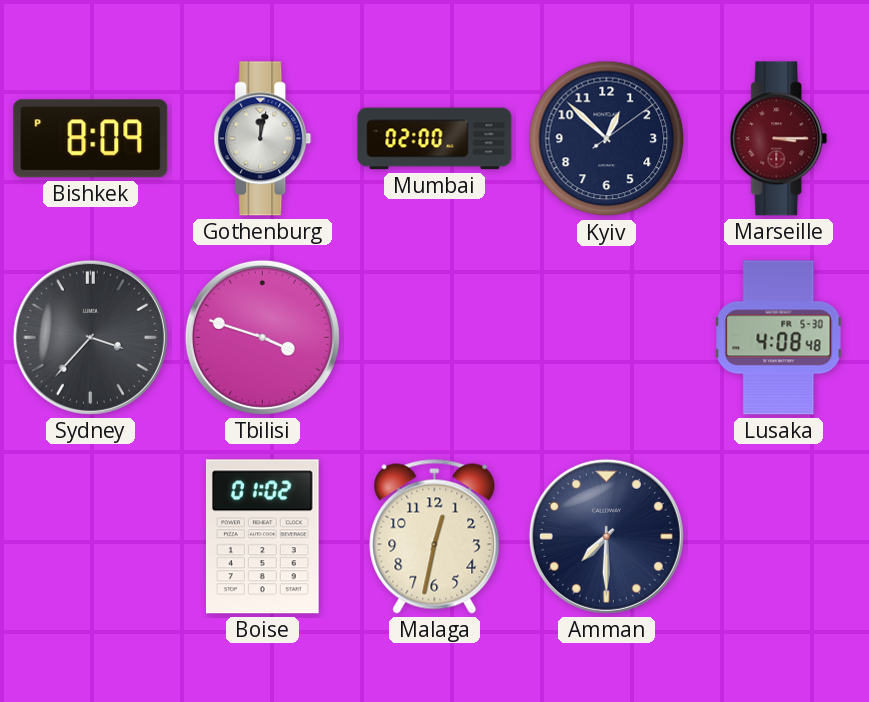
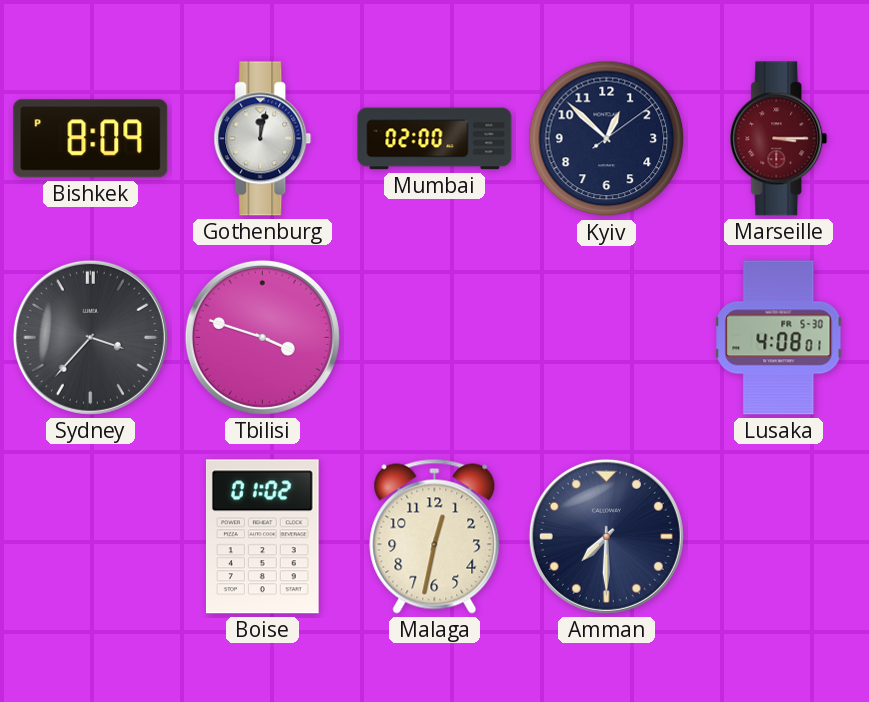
Lusaka: 4:08:48 -> 4:08:01
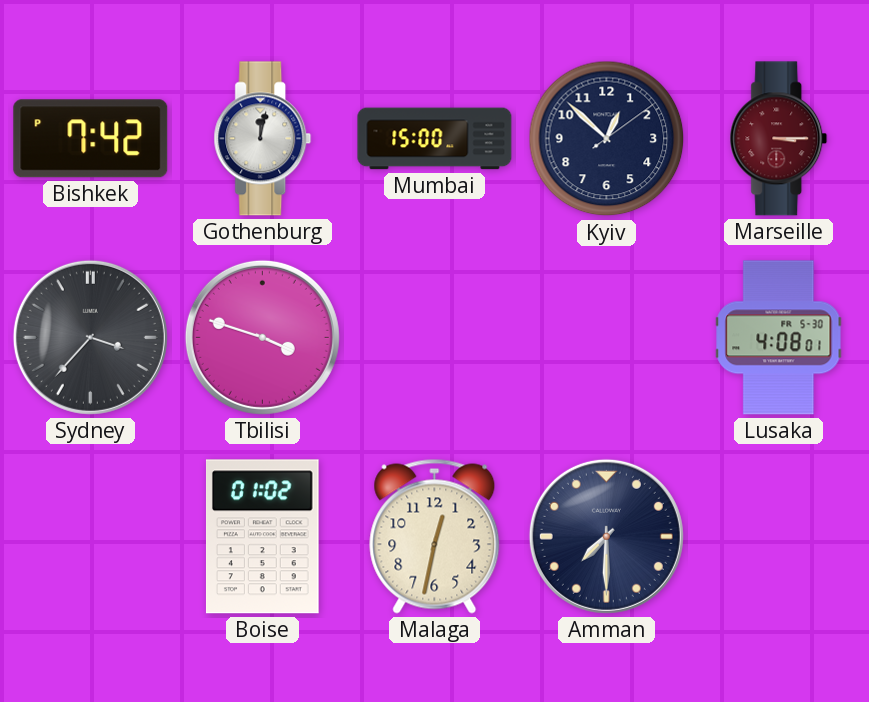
Bishkek: 8:09 -> 7:42
Mumbai: 02:00 -> 15:00
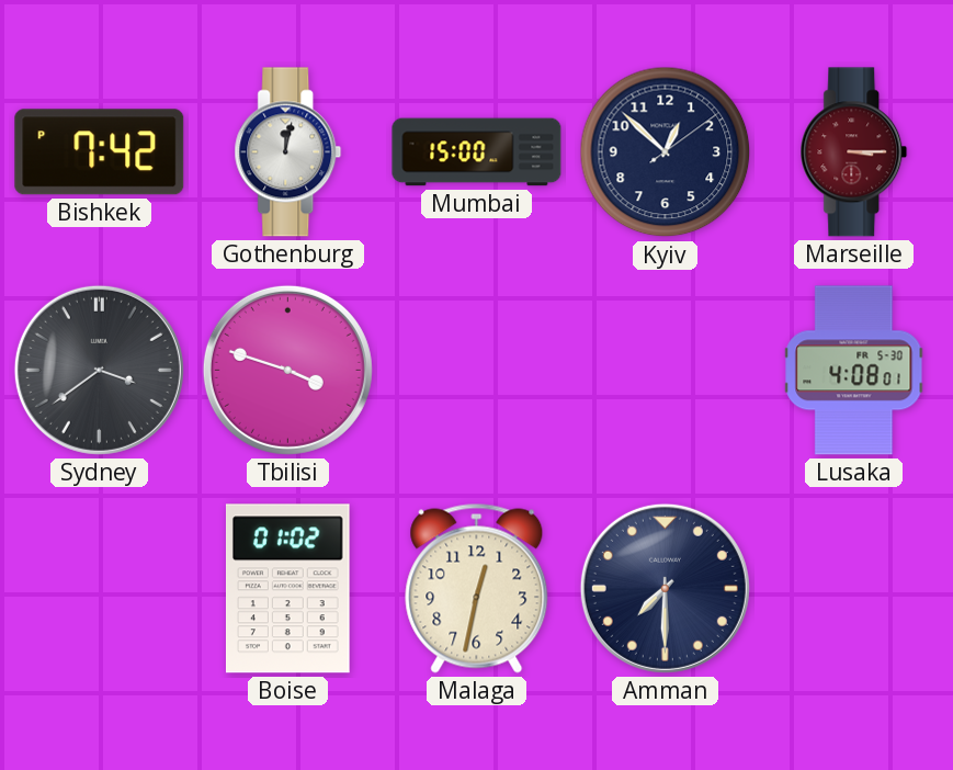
Sydney: 3:37 -> 3:39
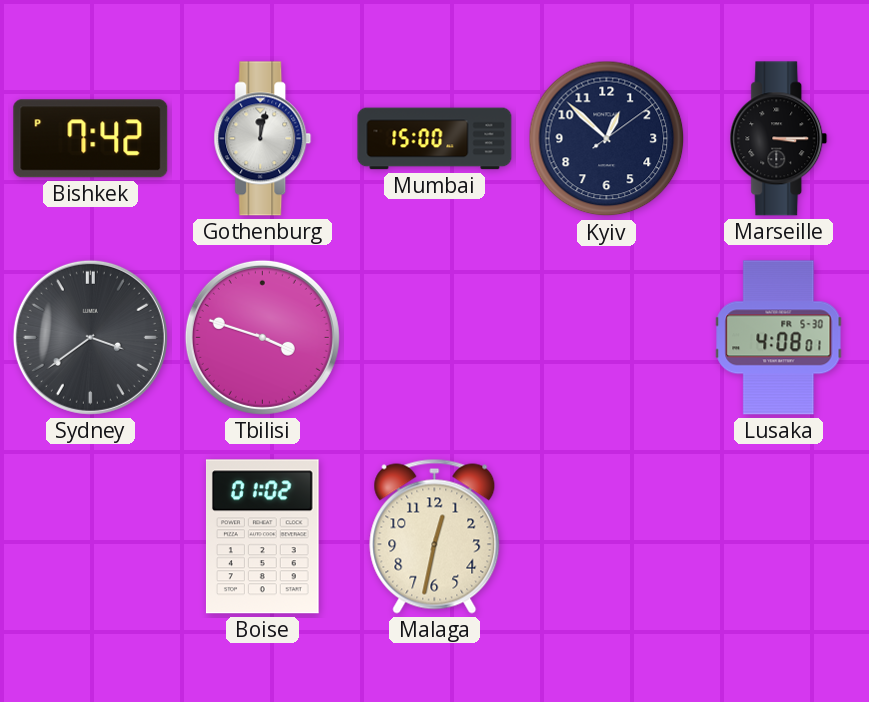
Marseille dial: burgundy -> black
Amman: 7:30 -> none
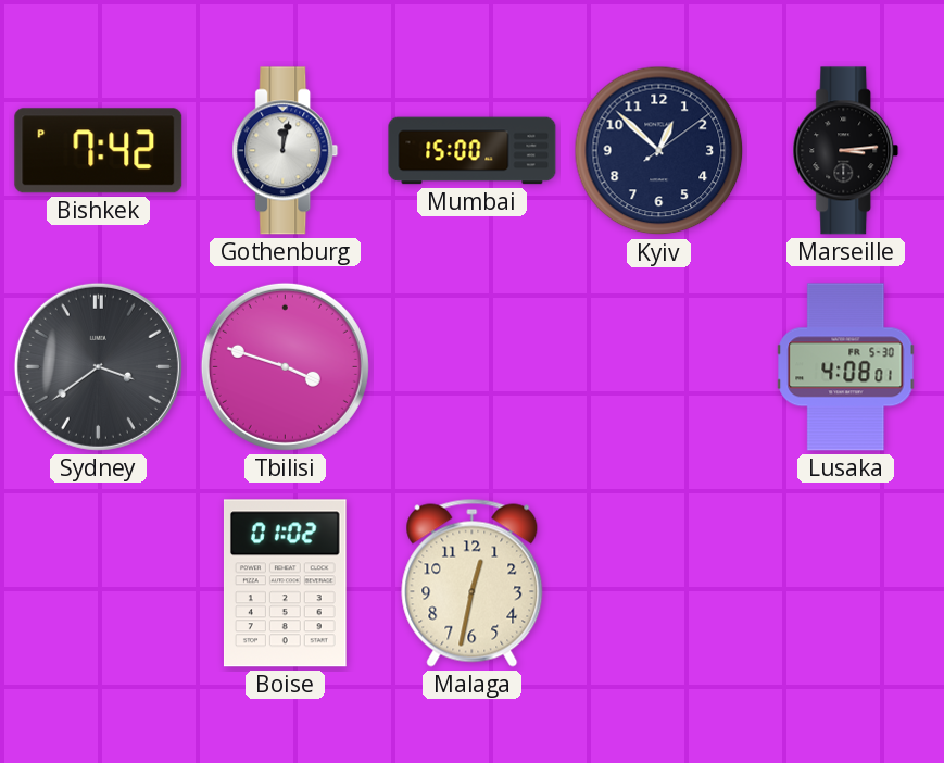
Marseille: 3:15 -> 3:14
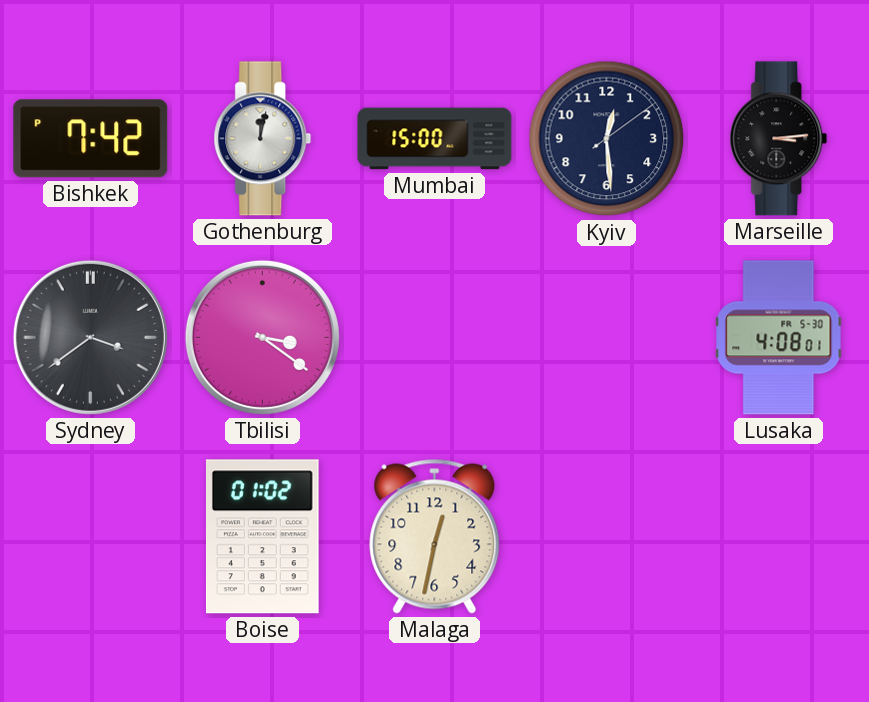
Kyiv: 12:52 -> 12:29
Tbilisi: 3:48 -> 3:21
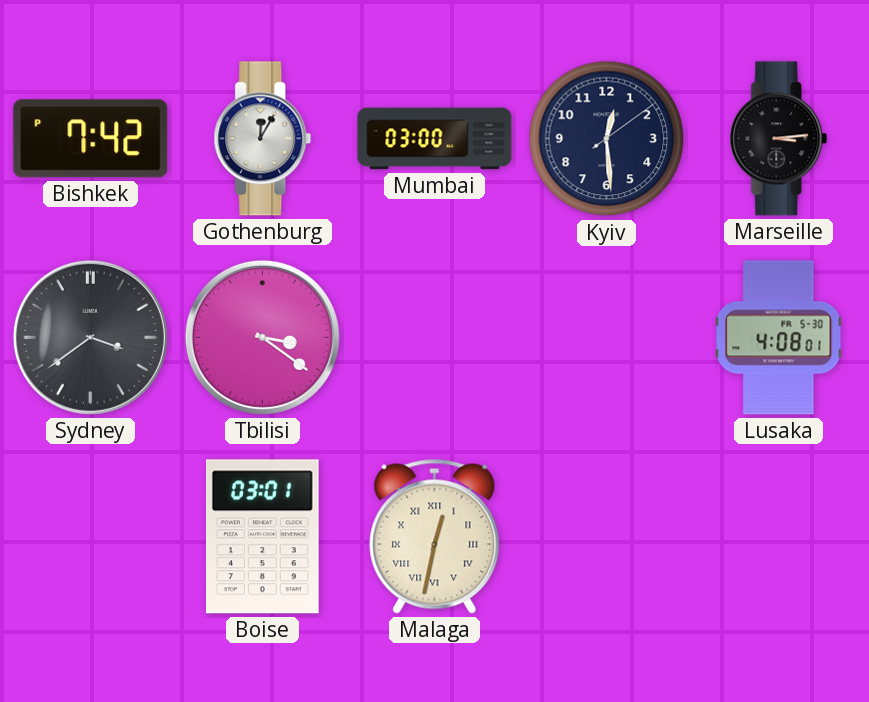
Gothenburg: 12:02 -> 12:05
Mumbai: 15:00 -> 03:00
Boise: 01:02 -> 03:01
Malaga numerals: Arabic -> Roman
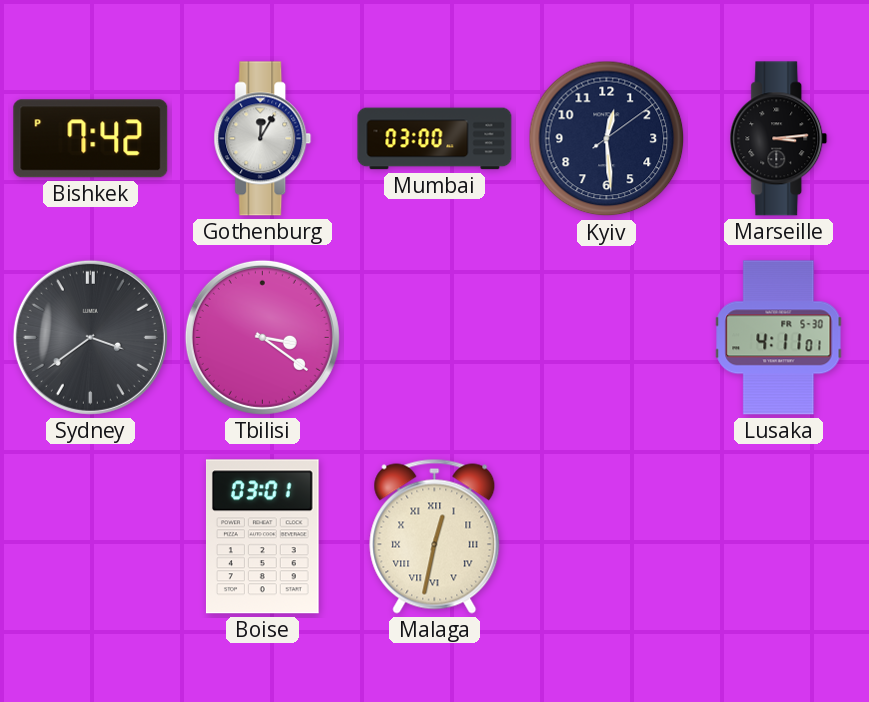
Lusaka: 4:08 -> 4:11
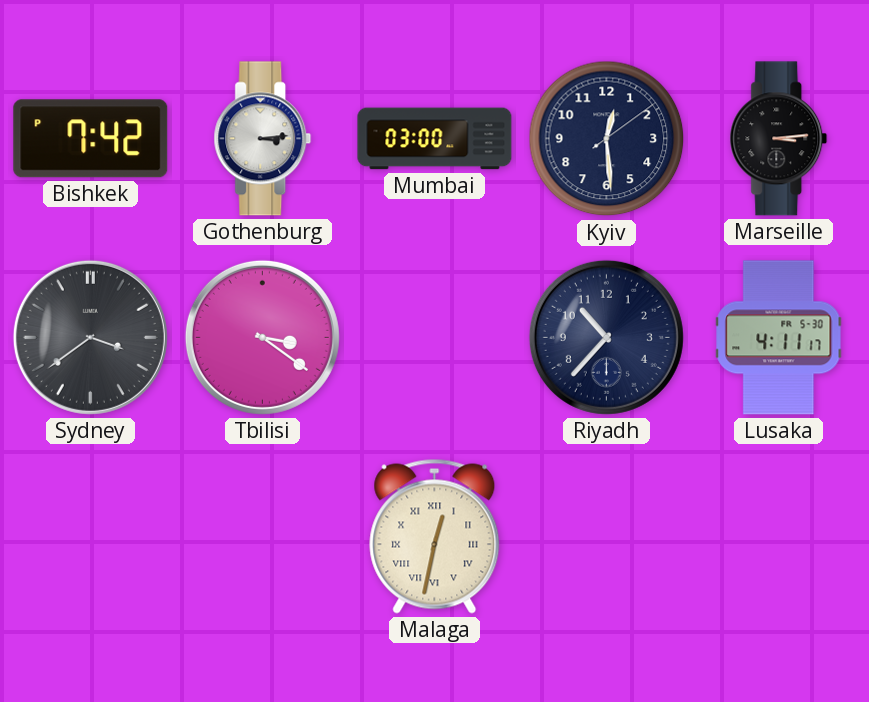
Gothenburg: 12:05 -> 3:14
Riyadh: none -> 10:37
Lusaka: 4:11:01 -> 4:11:17
Boise: 03:01 -> none
